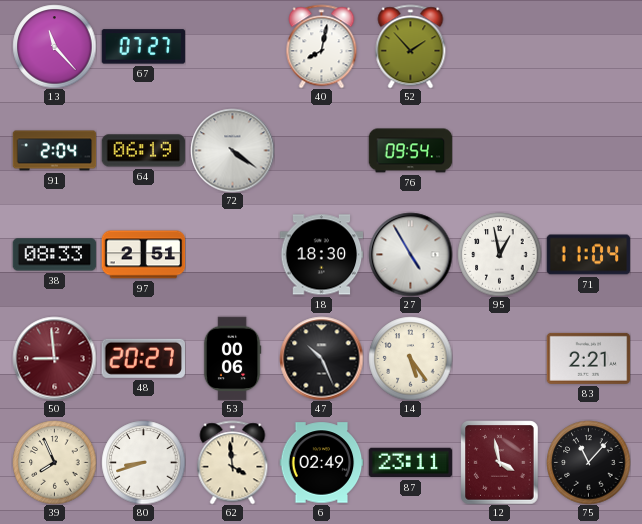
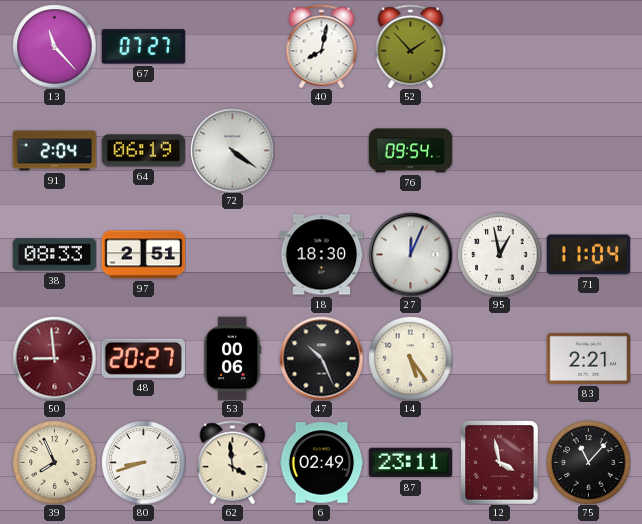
27: 4:55 -> 12:04
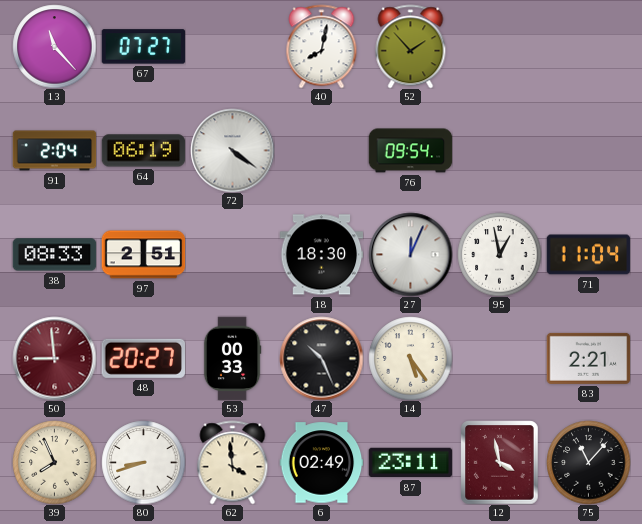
53: 00:06 -> 00:33
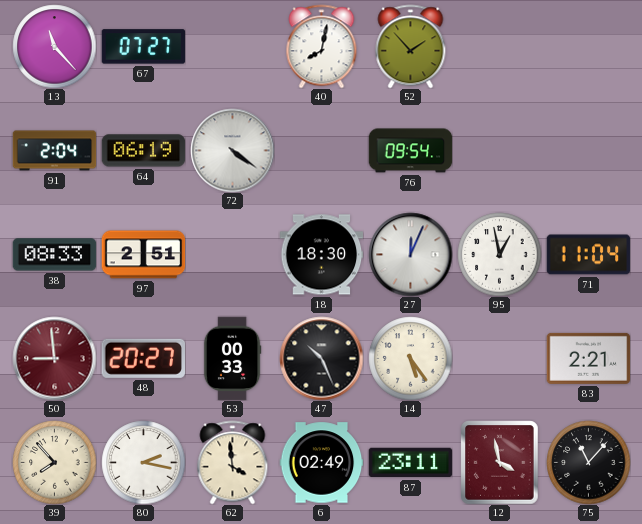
39: 7:56 -> 7:53
80: 8:42 -> 2:17
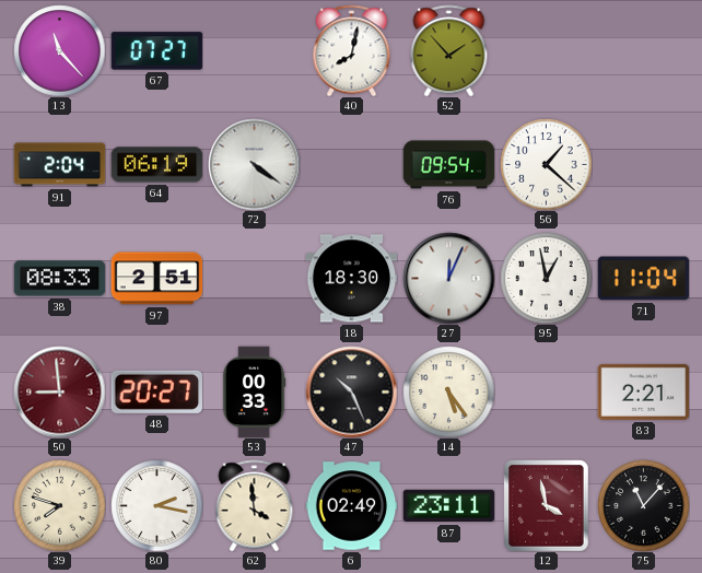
56: none -> 1:22
39: 7:53 -> 7:48
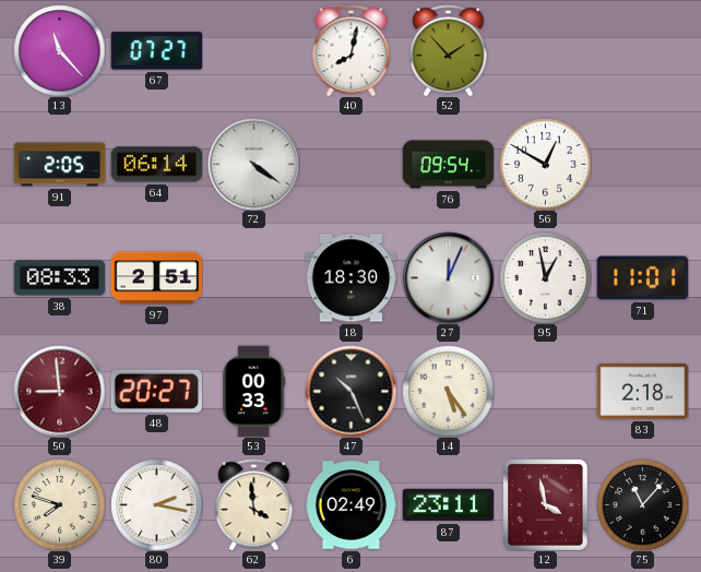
91: 2:04 -> 2:05
64: 06:19 -> 06:14
56: 1:22 -> 12:50
71: 11:04 -> 11:01
83: 2:21 -> 2:18
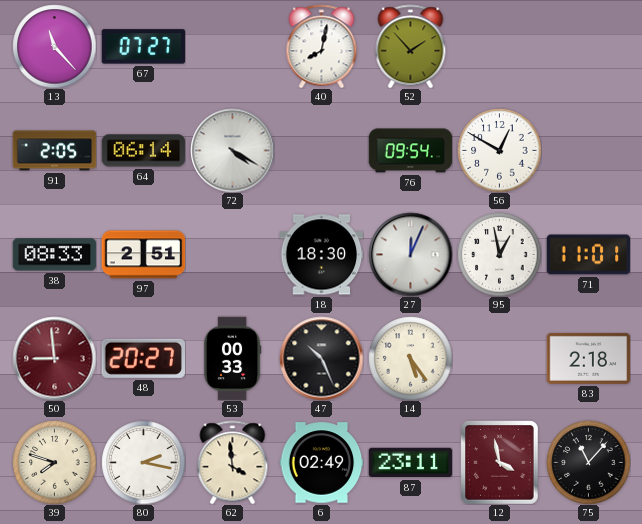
72: 4:21 -> 4:20
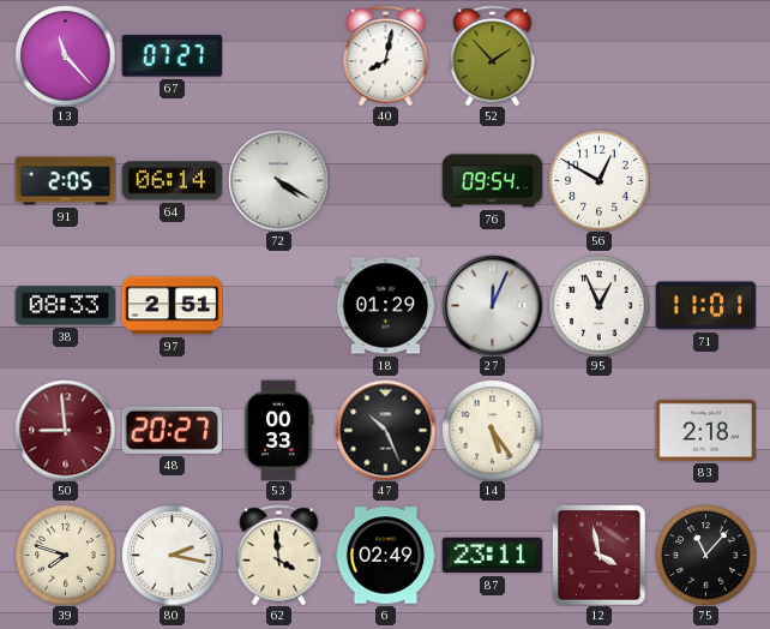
18: 18:30 -> 01:29
95: 12:58 -> 12:56
